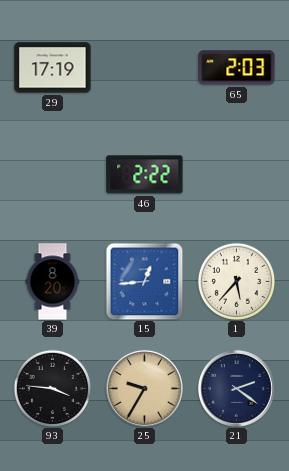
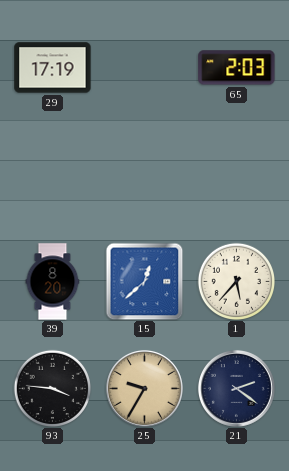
46: 2:22 -> none
15: 12:44 -> 12:38
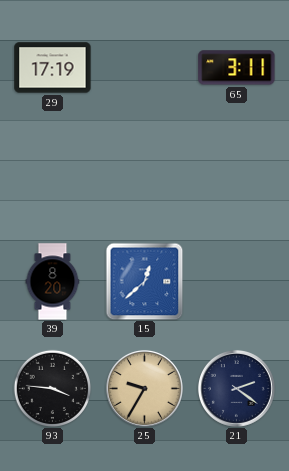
65: 2:03 -> 3:11
1: 5:37 -> none
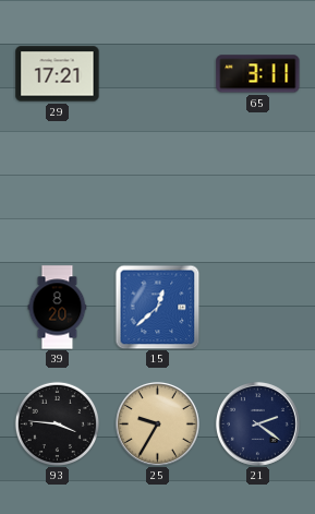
29: 17:19 -> 17:21
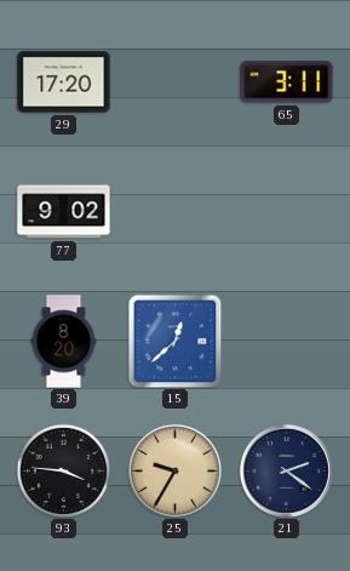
29: 17:21 -> 17:20
77: none -> 9:02
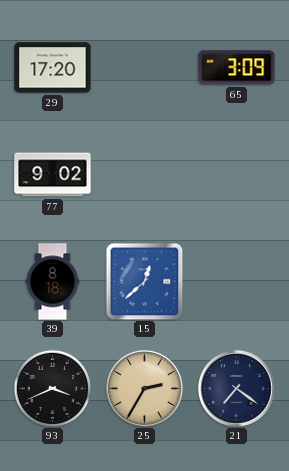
65: 3:11 -> 3:09
39: 8:20 -> 8:18
93: 3:46 -> 3:41
25: 9:35 -> 2:35
21: 2:21 -> 7:21
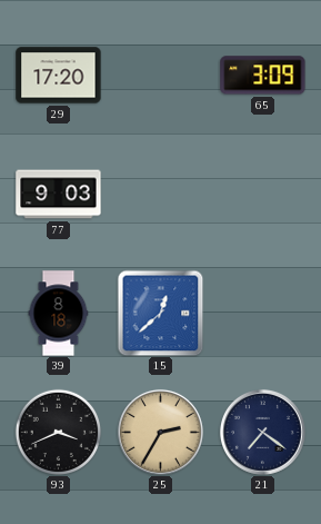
77: 9:02 -> 9:03
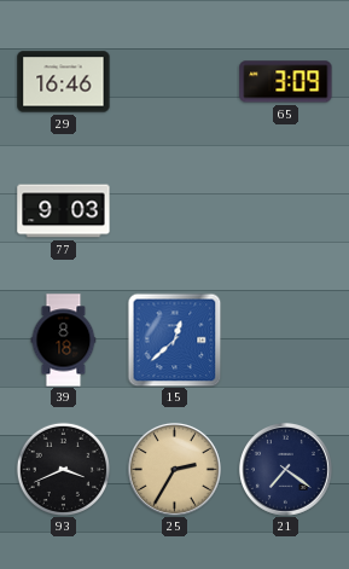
29: 17:20 -> 16:46
